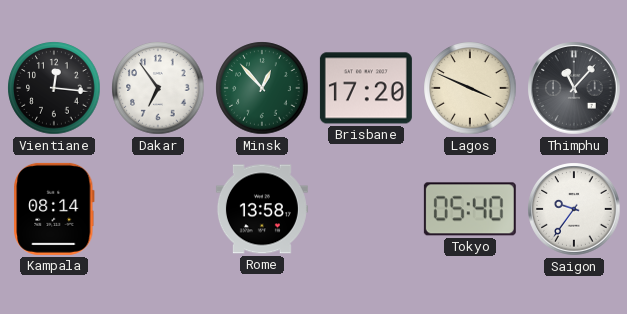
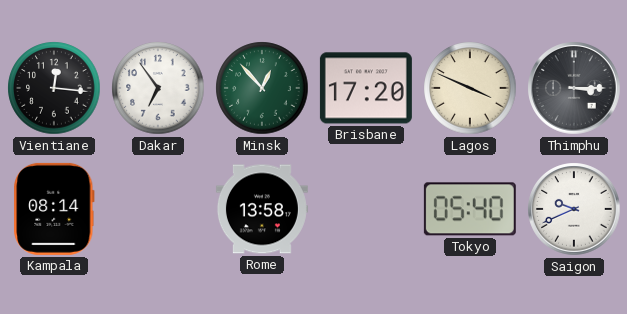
Thimphu: 11:07 -> 3:15
Saigon: 9:36 -> 9:41
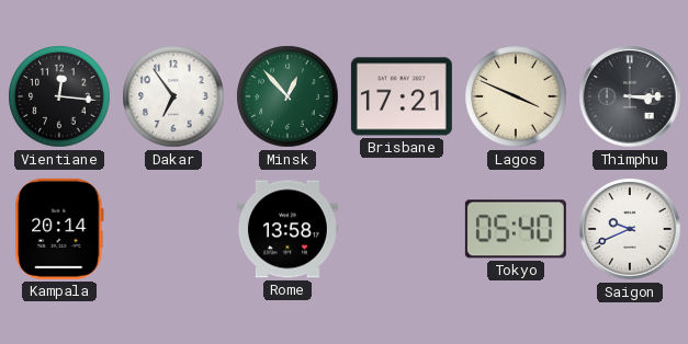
Brisbane: 17:20 -> 17:21
Kampala: 08:14 -> 20:14
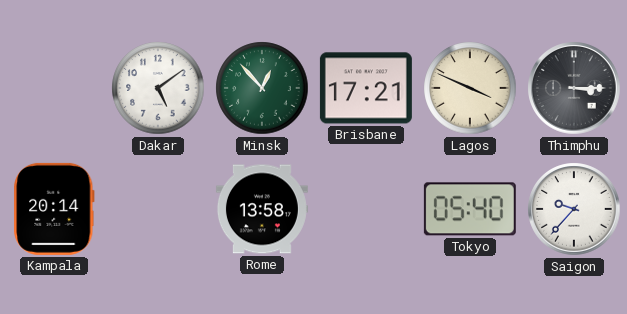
Vientiane: 12:16 -> none
Dakar: 6:54 -> 5:09
Saigon: 9:41 -> 9:37
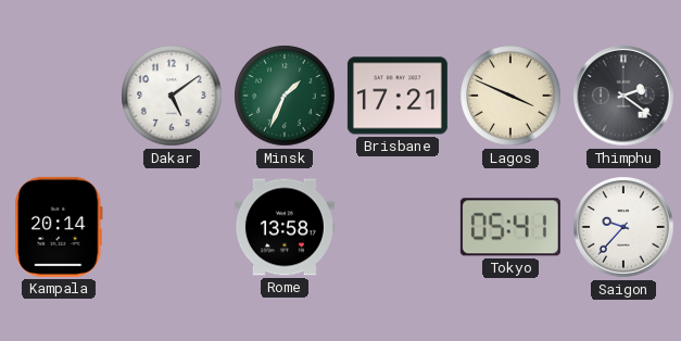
Minsk: 12:53 -> 1:34
Thimphu: 3:15 -> 2:21
Tokyo: 05:40 -> 05:41
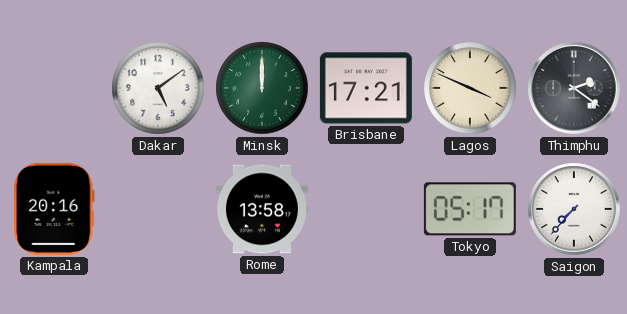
Minsk: 1:34 -> 12:00
Kampala: 20:14 -> 20:16
Tokyo: 05:41 -> 05:17
Saigon: 9:37 -> 7:37
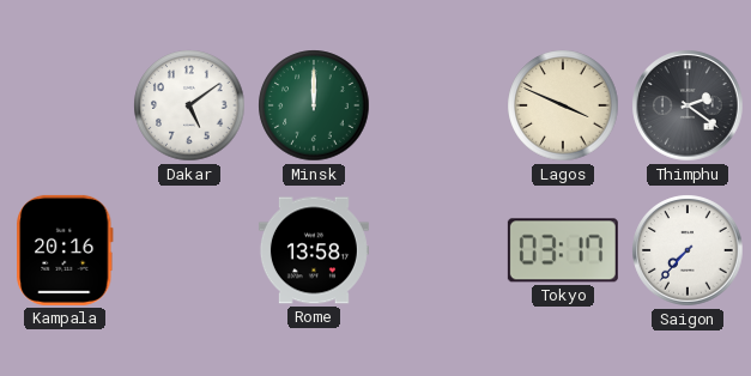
Brisbane: 17:21 -> none
Tokyo: 05:17 -> 03:17
